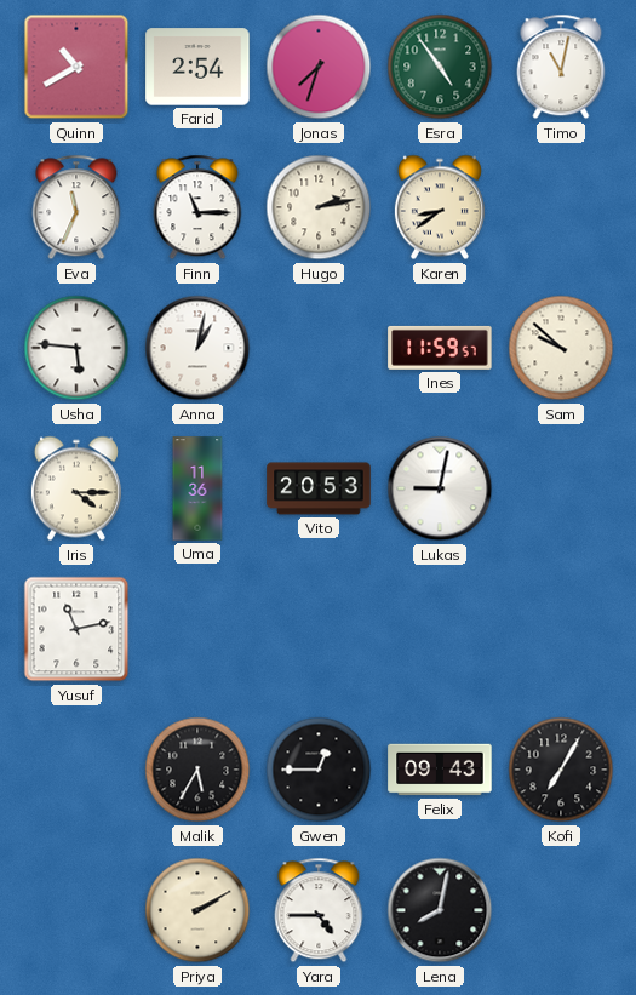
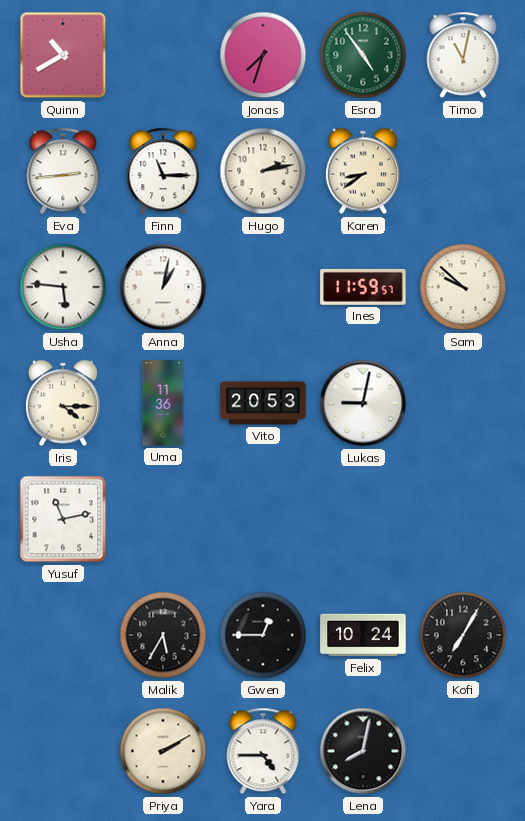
Farid: 2:54 -> none
Eva: 11:34 -> 2:44
Felix: 09:43 -> 10:24
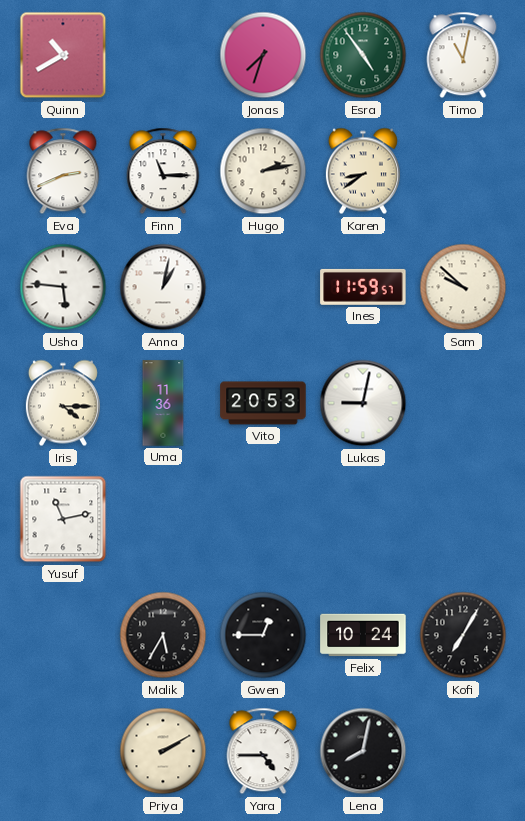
Eva: 2:44 -> 2:41
